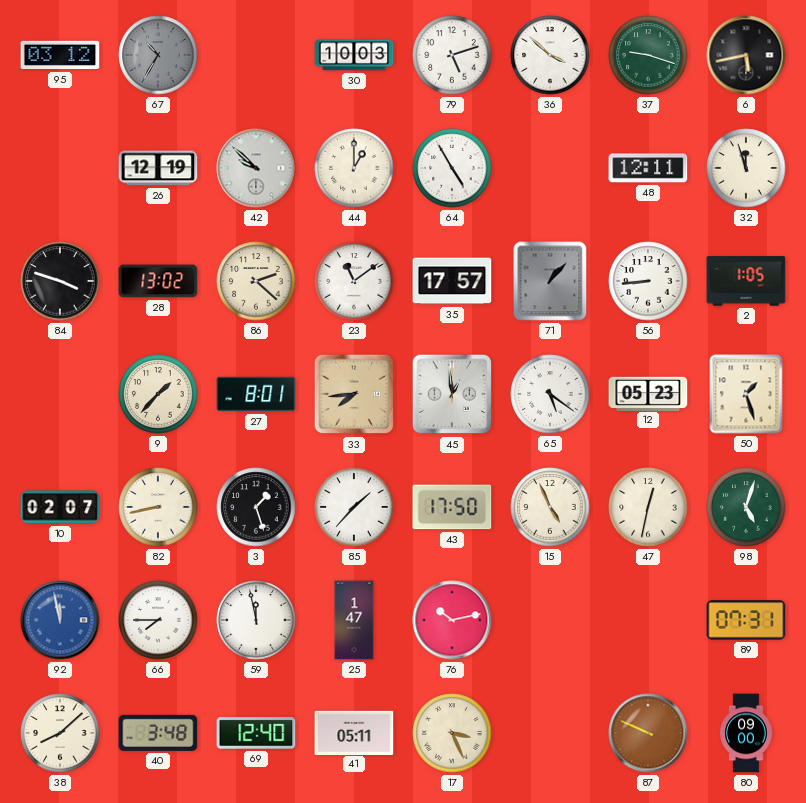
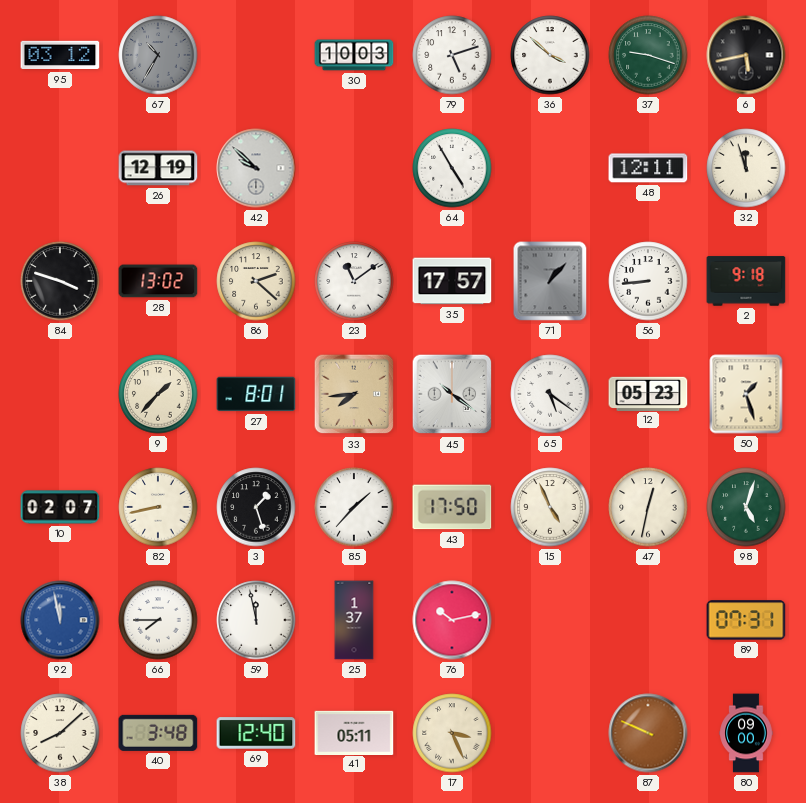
44: 1:00 -> none
2: 1:05 -> 9:18
45: 12:59 -> 10:21
25: 1:47 -> 1:37
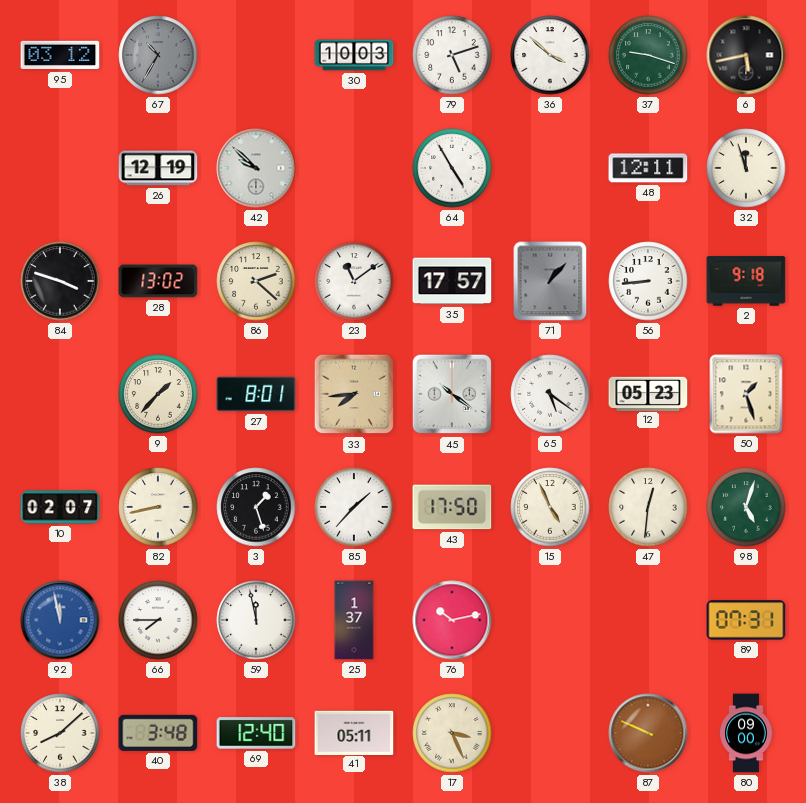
47: 12:32 -> 12:31
